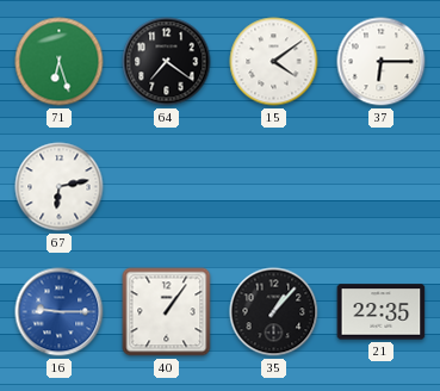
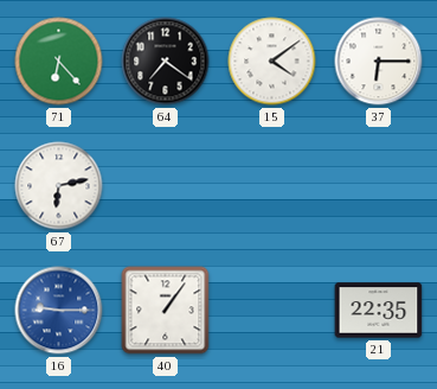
71: 6:27 -> 6:23
35: 1:07 -> none
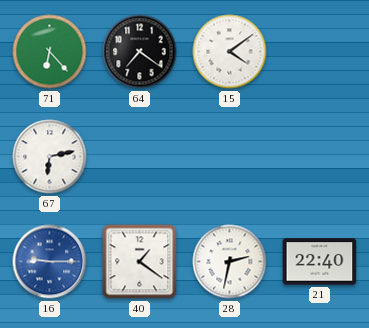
37: 6:15 -> none
40: 1:06 -> 1:21
28: none -> 2:32
21: 22:35 -> 22:40
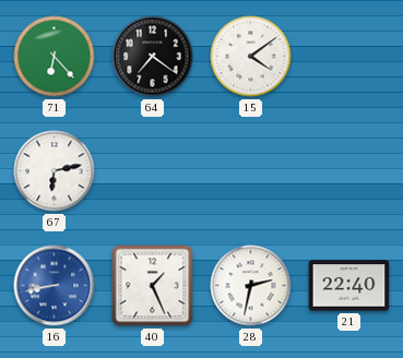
16: 9:15 -> 8:43
40: 1:21 -> 1:26
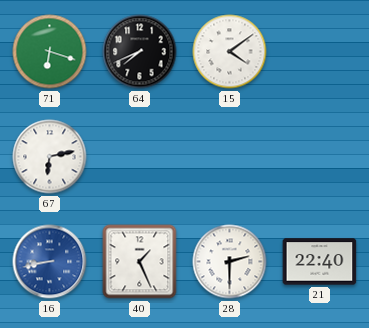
71: 6:23 -> 6:18
64: 7:21 -> 7:41
28: 2:32 -> 2:30
